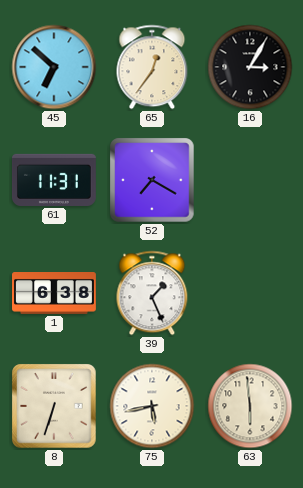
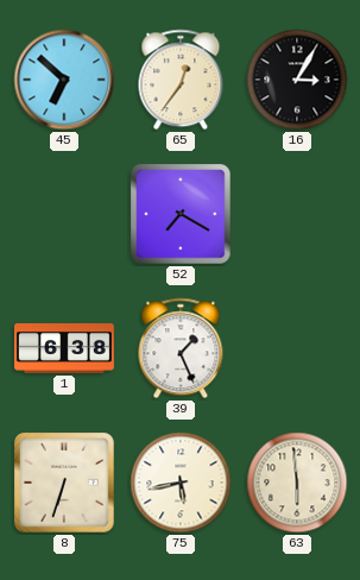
61: 11:31 -> none
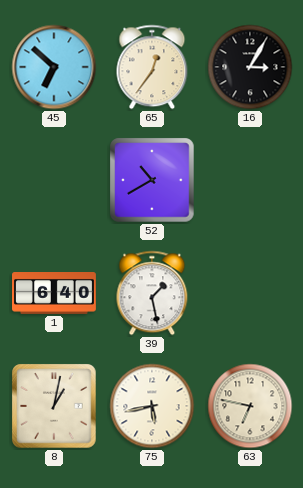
52: 7:20 -> 10:40
1: 6:38 -> 6:40
39: 1:26 -> 1:28
8: 6:33 -> 1:02
63: 5:59 -> 6:47
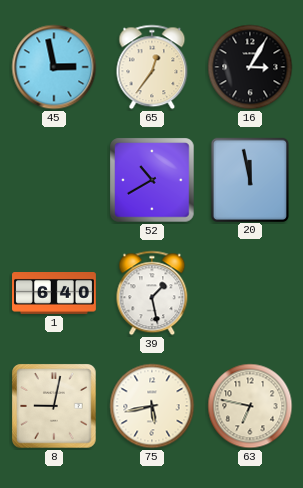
45: 6:52 -> 2:58
20: none -> 11:58
8: 1:02 -> 9:02
